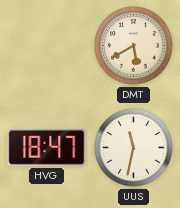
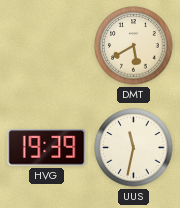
HVG: 18:47 -> 19:39
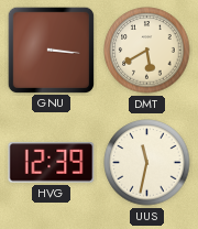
GNU: none -> 3:16
HVG: 19:39 -> 12:39
